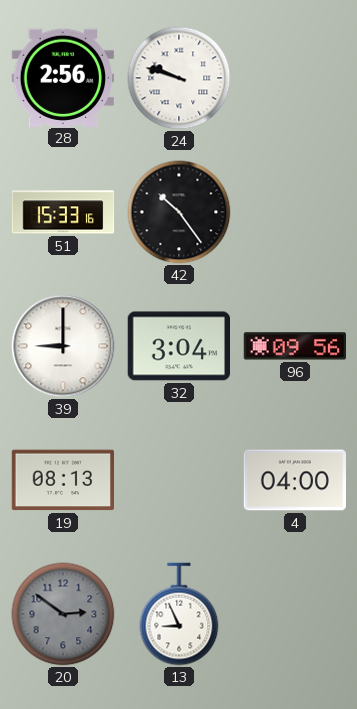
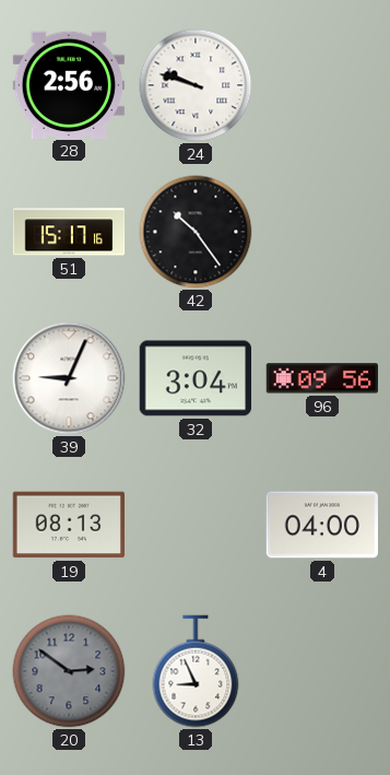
51: 15:33 -> 15:17
39: 9:00 -> 9:04
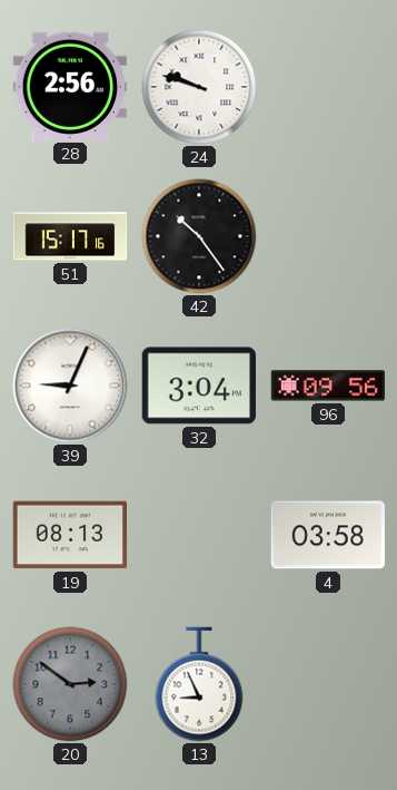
4: 04:00 -> 03:58
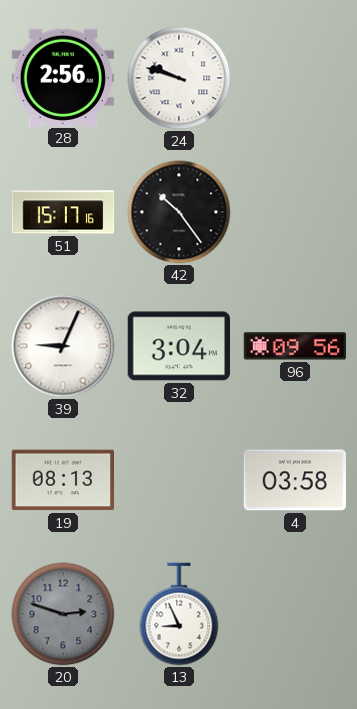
20: 2:51 -> 2:48
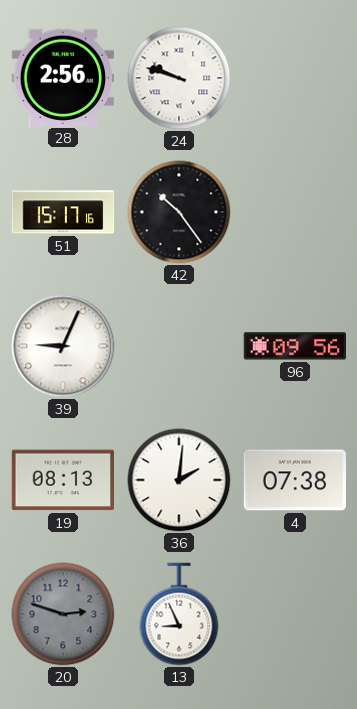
32: 3:04 -> none
36: none -> 2:01
4: 03:58 -> 07:38
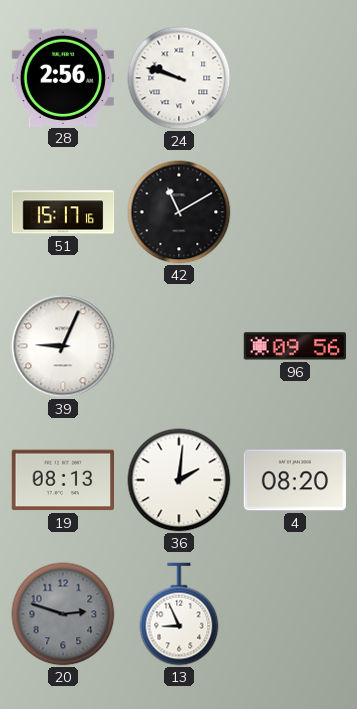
42: 10:24 -> 11:10
4: 07:38 -> 08:20
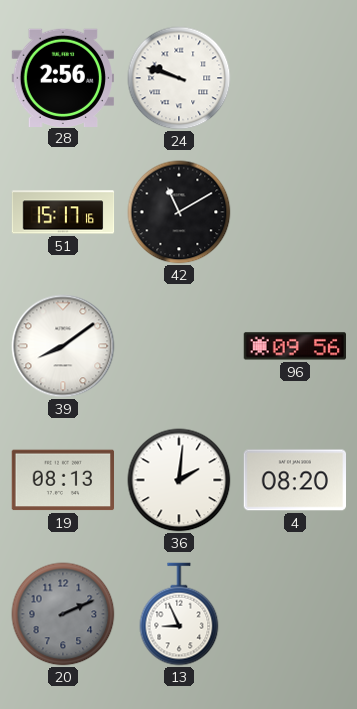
39: 9:04 -> 8:09
20: 2:48 -> 2:11
